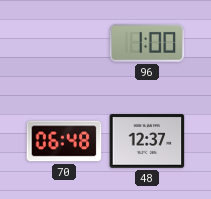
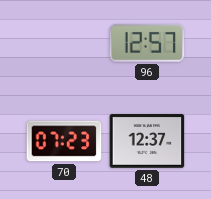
96: 1:00 -> 12:57
70: 06:48 -> 07:23
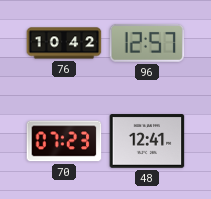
76: none -> 10:42
48: 12:37 -> 12:41
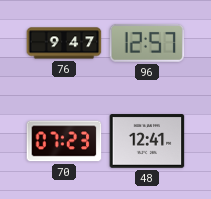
76: 10:42 -> 9:47
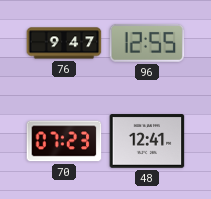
96: 12:57 -> 12:55
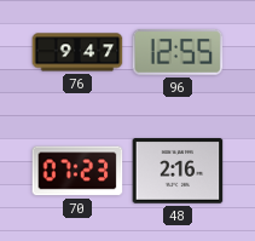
48: 12:41 -> 2:16
